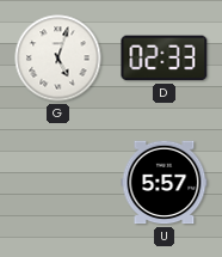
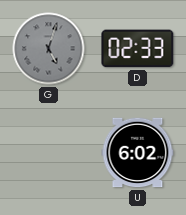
G dial: white -> grey
U: 5:57 -> 6:02
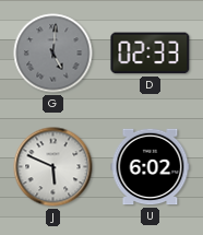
G: 5:03 -> 5:01
J: none -> 5:49
